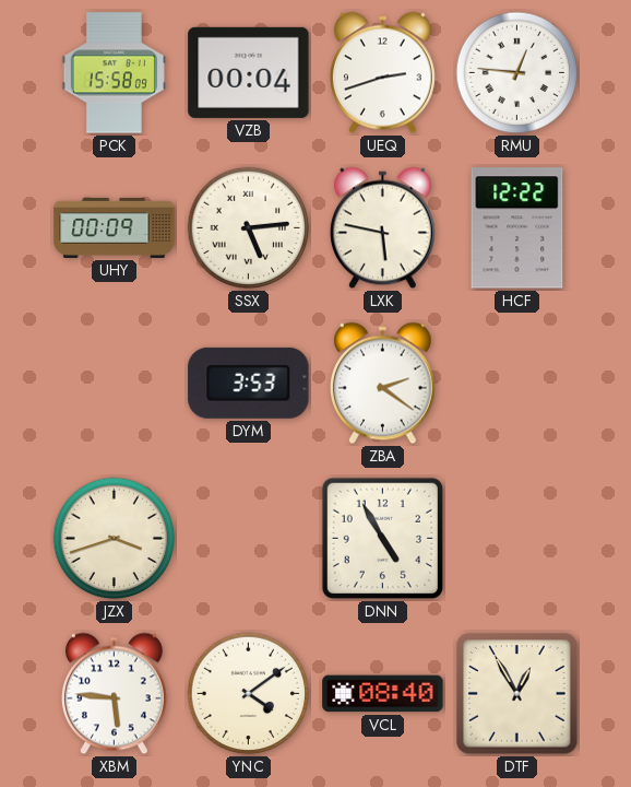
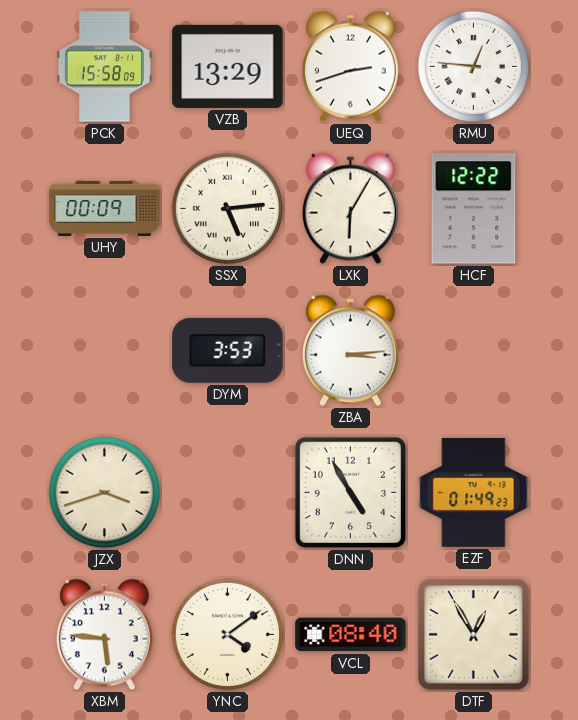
VZB: 00:04 -> 13:29
LXK: 5:47 -> 6:05
ZBA: 2:21 -> 3:14
EZF: none -> 01:49
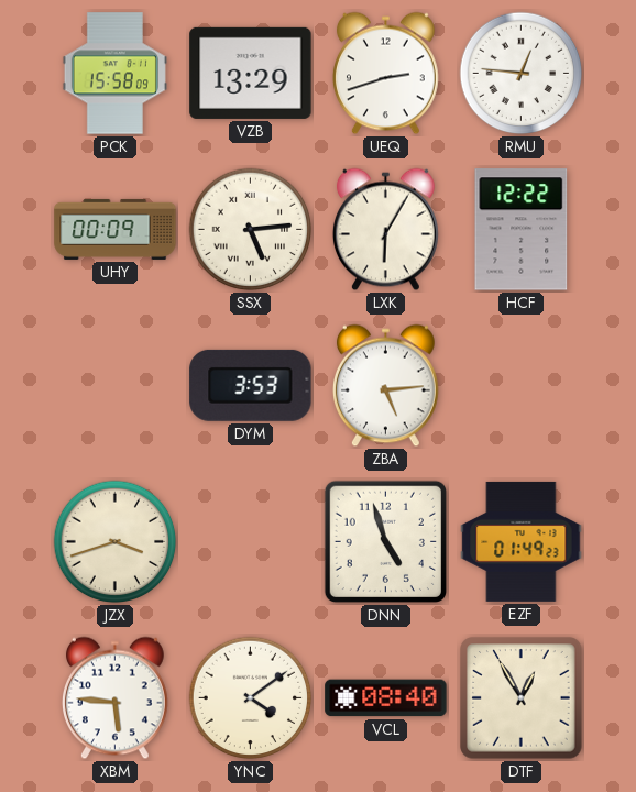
ZBA: 3:14 -> 5:14
DNN: 4:55 -> 4:57
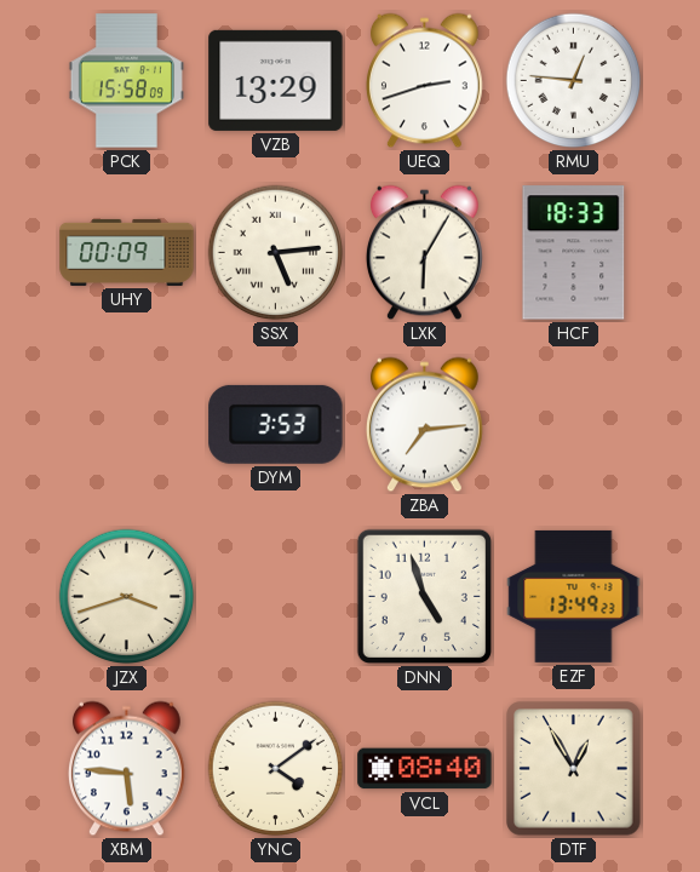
HCF: 12:22 -> 18:33
ZBA: 5:14 -> 7:14
EZF: 01:49 -> 13:49
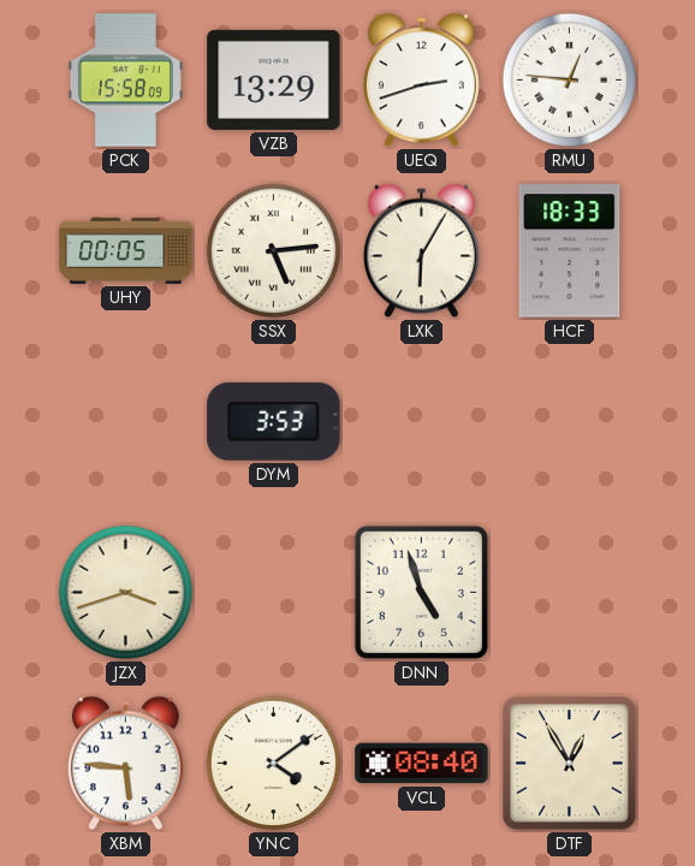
UHY: 00:09 -> 00:05
ZBA: 7:14 -> none
EZF: 13:49 -> none
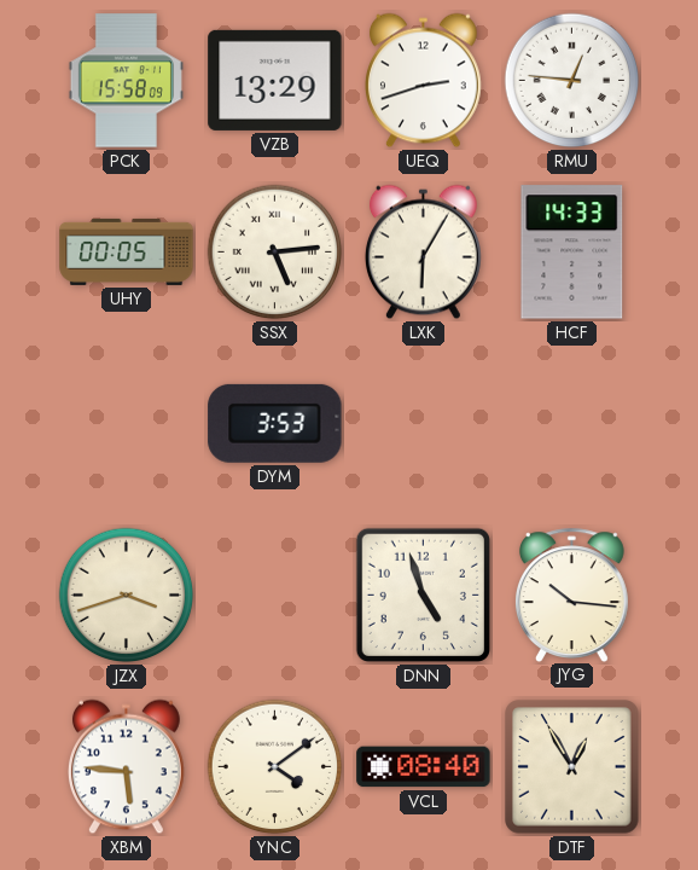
HCF: 18:33 -> 14:33
JYG: none -> 10:16
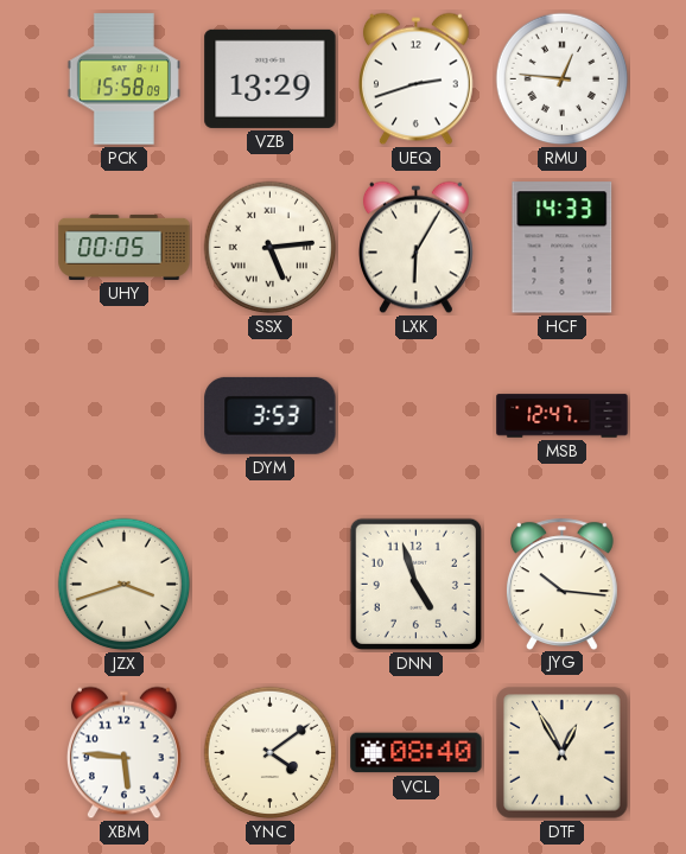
MSB: none -> 12:47
